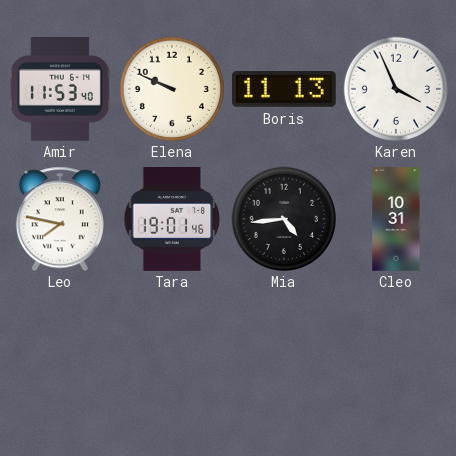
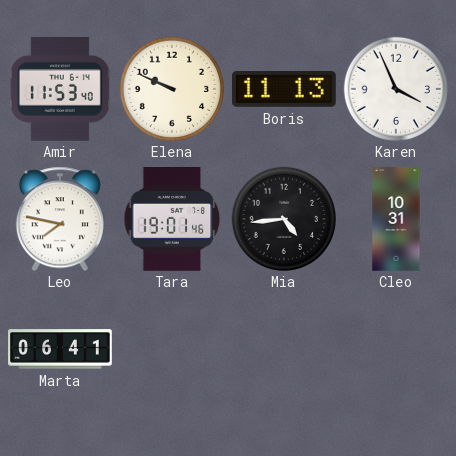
Marta: none -> 06:41
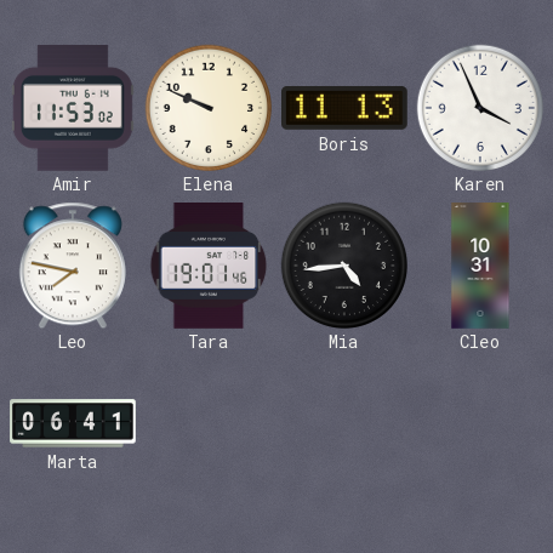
Amir: 11:53:40 -> 11:53:02
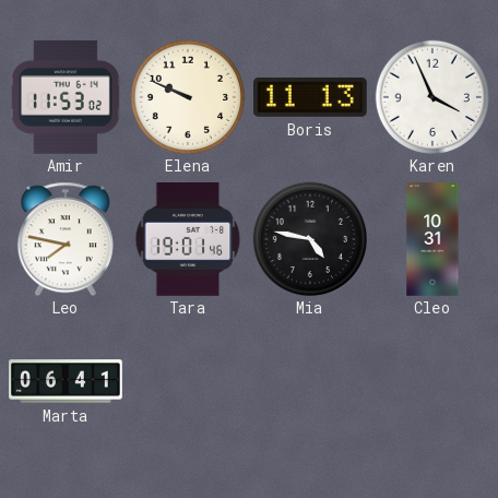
Mia: 4:44 -> 4:47
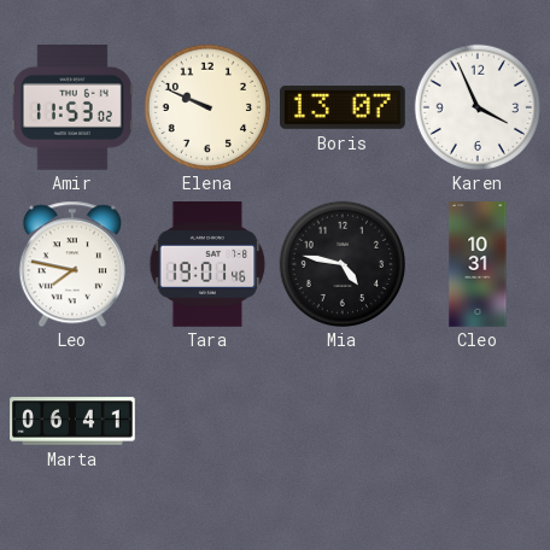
Boris: 11:13 -> 13:07
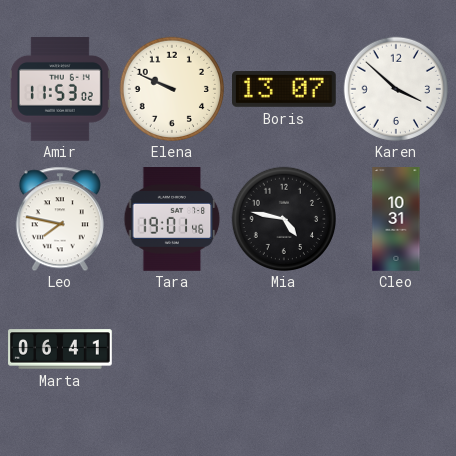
Karen: 3:56 -> 3:52
